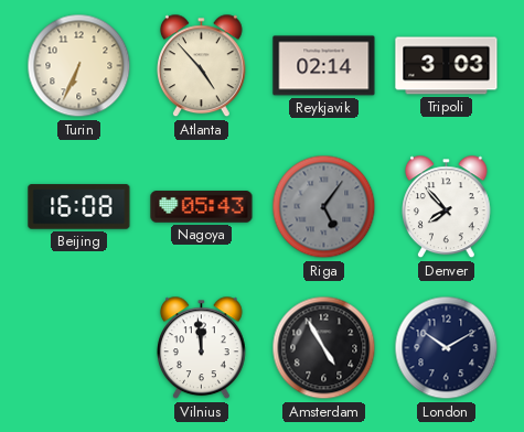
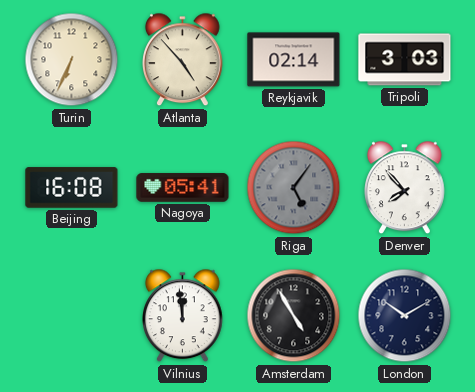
Nagoya: 05:43 -> 05:41
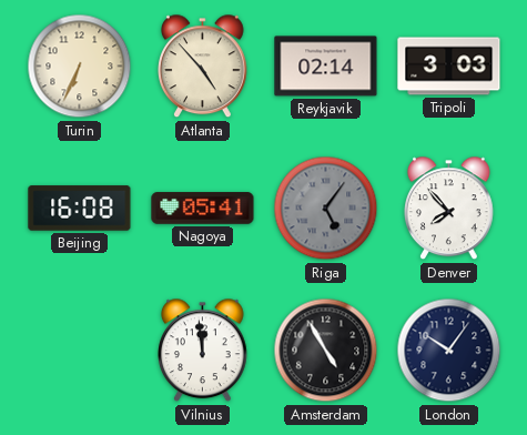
London: 10:10 -> 10:06
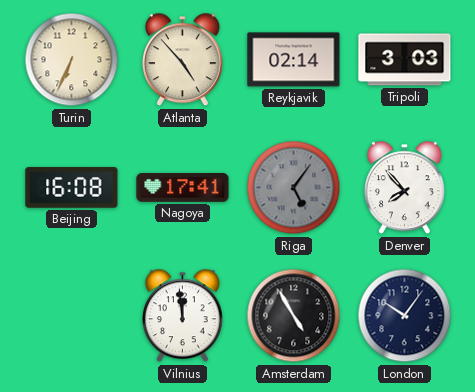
Nagoya: 05:41 -> 17:41
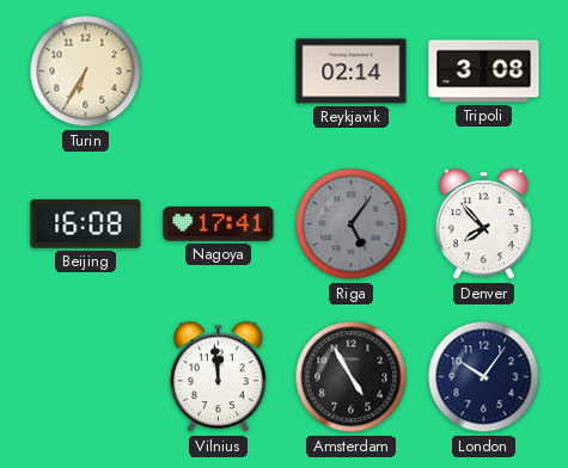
Turin: 6:34 -> 6:35
Atlanta: 4:53 -> none
Tripoli: 3:03 -> 3:08
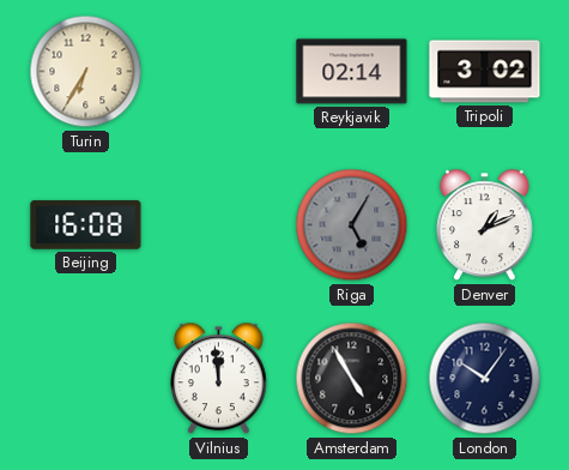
Tripoli: 3:08 -> 3:02
Nagoya: 17:41 -> none
Riga: 5:06 -> 5:05
Denver: 7:53 -> 1:11
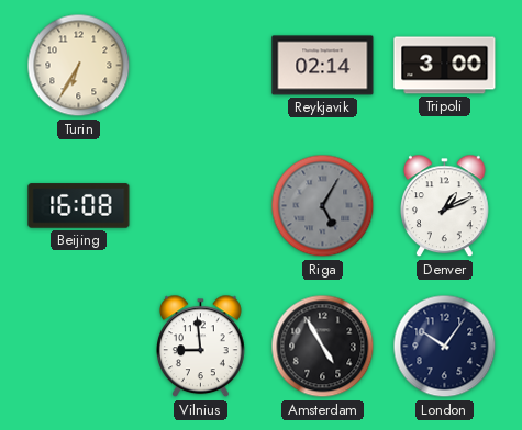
Tripoli: 3:02 -> 3:00
Vilnius: 11:59 -> 8:59
